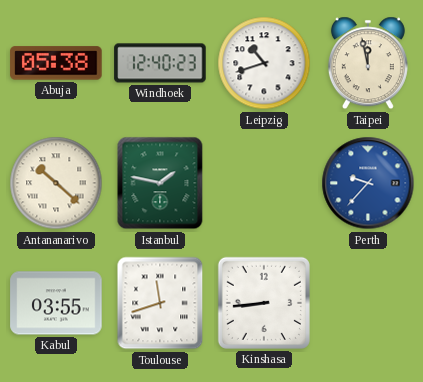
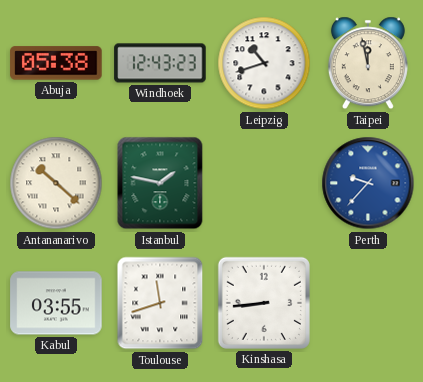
Windhoek: 12:40 -> 12:43
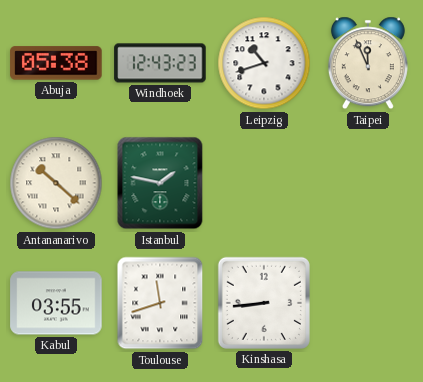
Taipei: 11:58 -> 11:56
Perth: 9:37 -> none
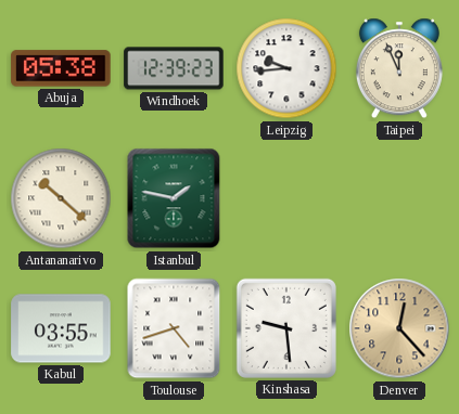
Windhoek: 12:43 -> 12:39
Leipzig: 10:42 -> 9:44
Toulouse: 11:42 -> 4:42
Kinshasa: 8:44 -> 9:29
Denver: none -> 12:23
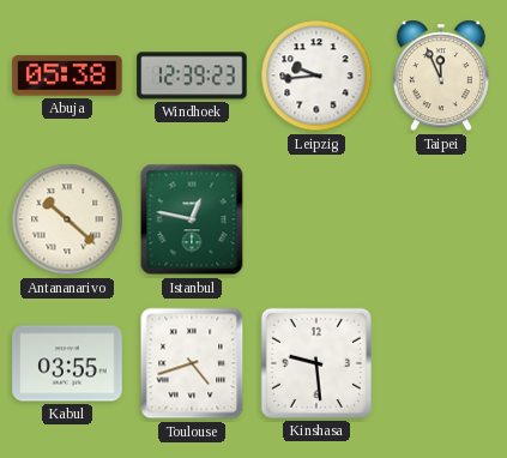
Istanbul: 1:47 -> 12:47
Denver: 12:23 -> none
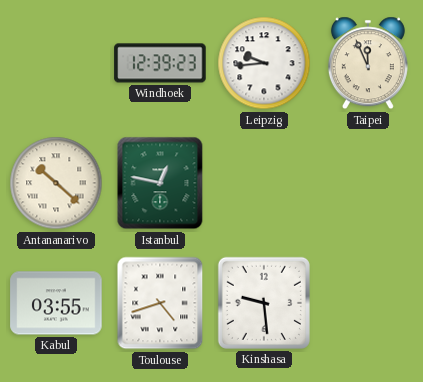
Abuja: 05:38 -> none
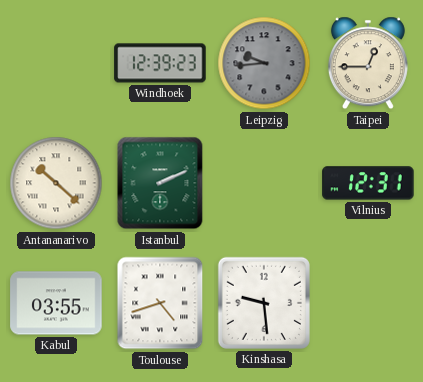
Leipzig dial: white -> grey
Taipei: 11:56 -> 12:45
Istanbul: 12:47 -> 2:11
Vilnius: none -> 12:31
